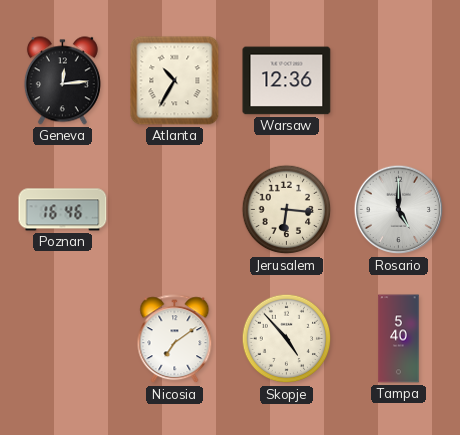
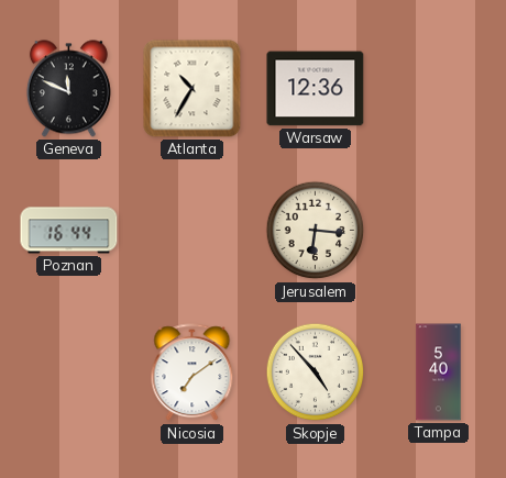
Geneva: 12:14 -> 11:49
Poznan: 16:46 -> 16:44
Rosario: 5:00 -> none
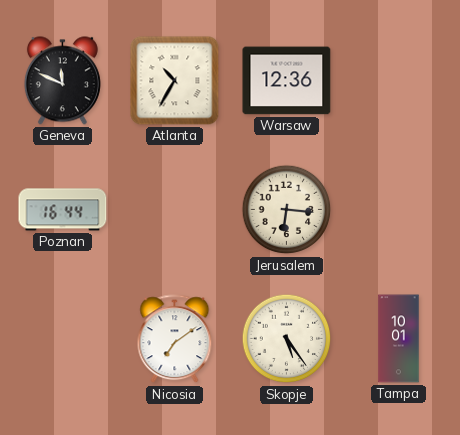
Skopje: 4:53 -> 5:24
Tampa: 5:40 -> 10:01
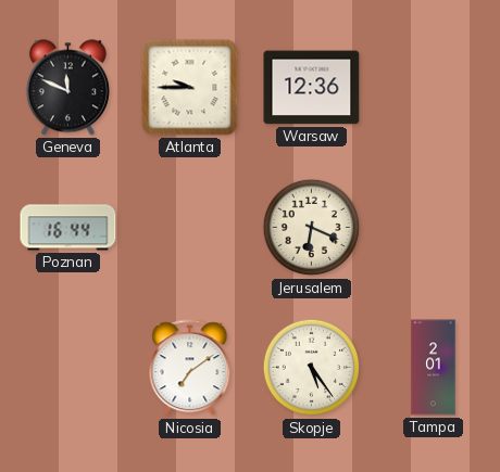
Atlanta: 10:35 -> 9:45
Jerusalem: 6:16 -> 6:19
Tampa: 10:01 -> 2:01
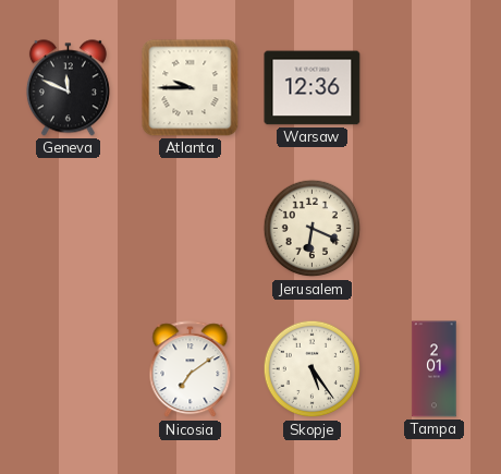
Poznan: 16:44 -> none
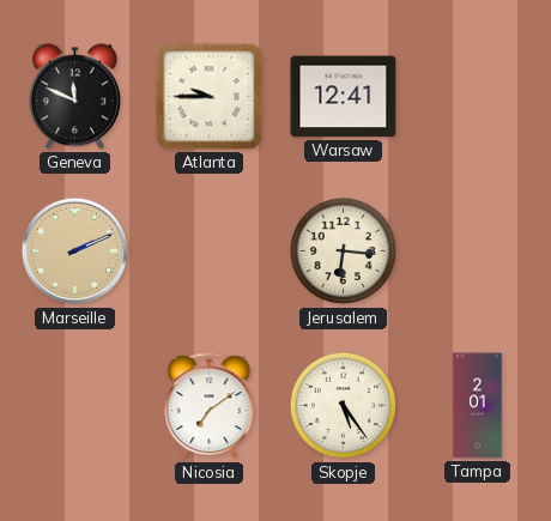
Warsaw: 12:36 -> 12:41
Marseille: none -> 2:11
Jerusalem: 6:19 -> 6:16
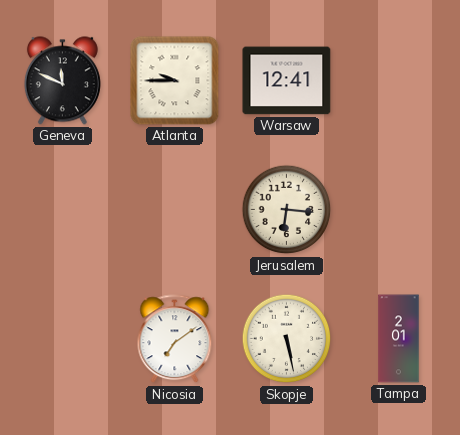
Marseille: 2:11 -> none
Skopje: 5:24 -> 5:28
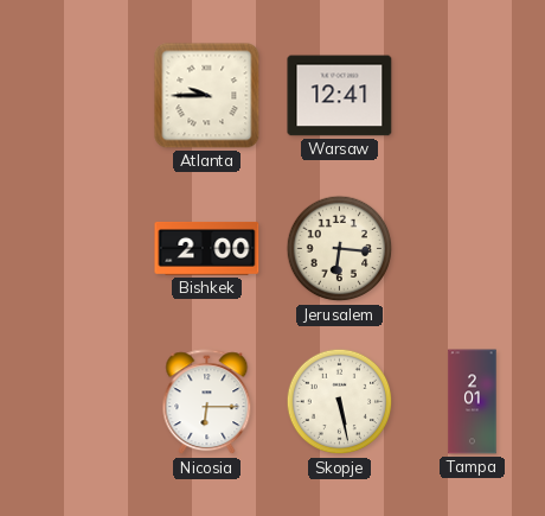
Geneva: 11:49 -> none
Bishkek: none -> 2:00
Nicosia: 7:09 -> 6:15
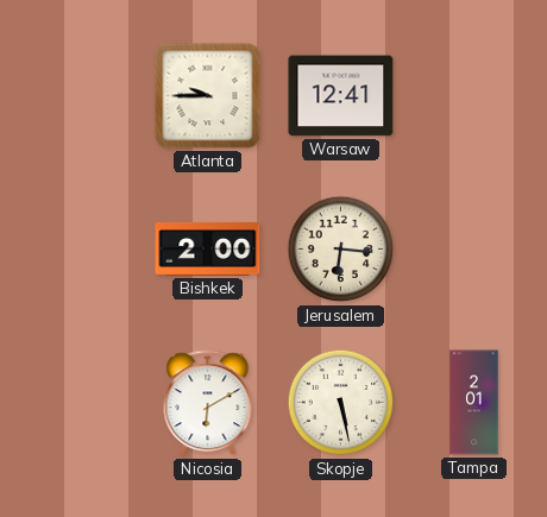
Nicosia: 6:15 -> 6:10
